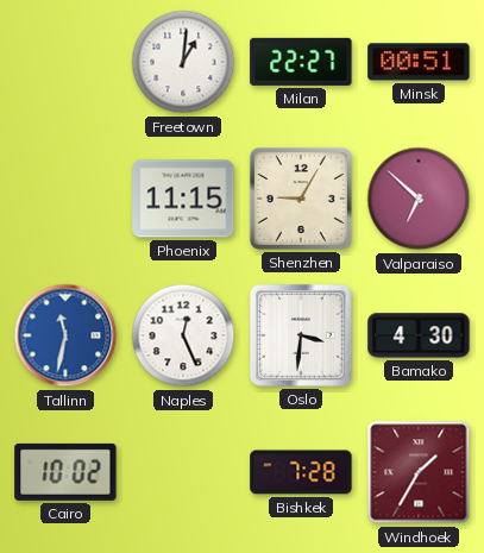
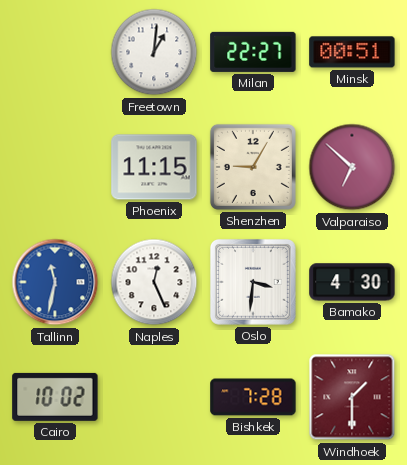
Windhoek: 1:35 -> 1:30
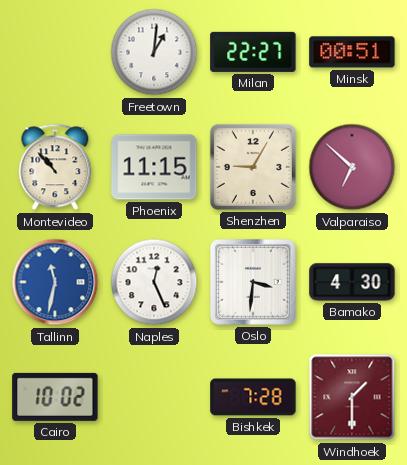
Montevideo: none -> 10:53
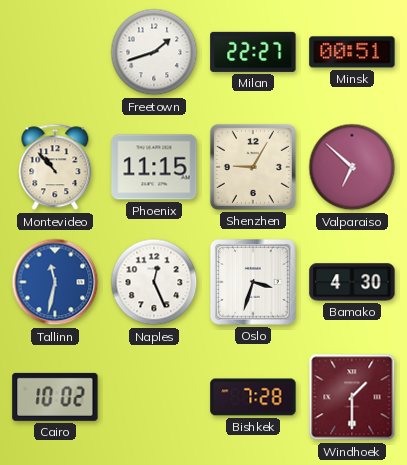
Freetown: 1:01 -> 1:42
Oslo: 3:31 -> 3:33
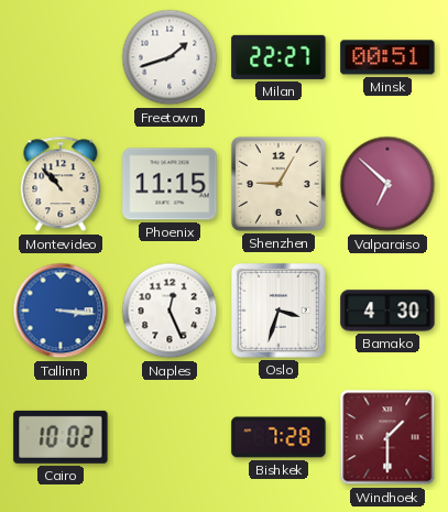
Tallinn: 11:32 -> 3:16
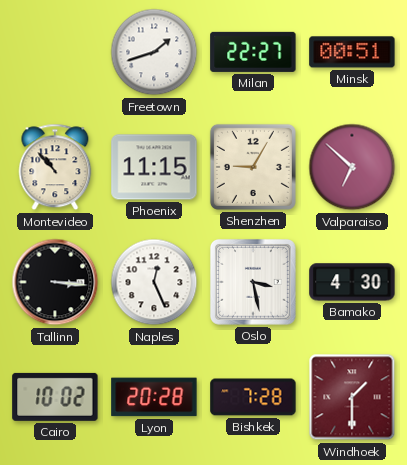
Tallinn dial: blue -> black
Oslo: 3:33 -> 3:28
Lyon: none -> 20:28
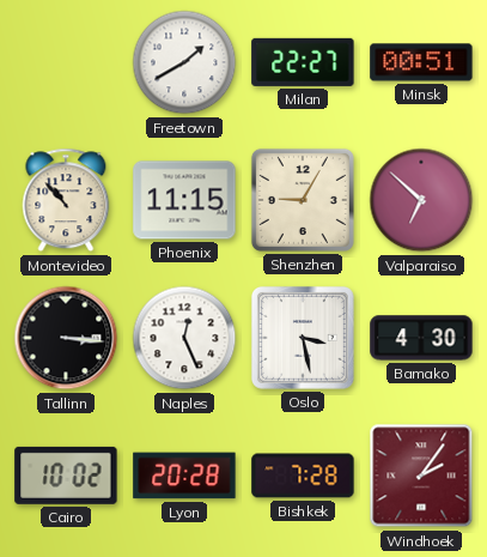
Freetown: 1:42 -> 1:40
Windhoek: 1:30 -> 2:06
